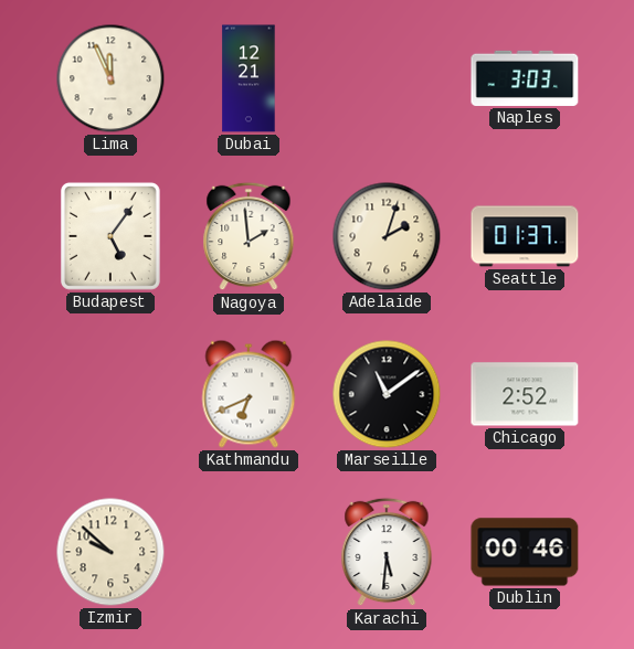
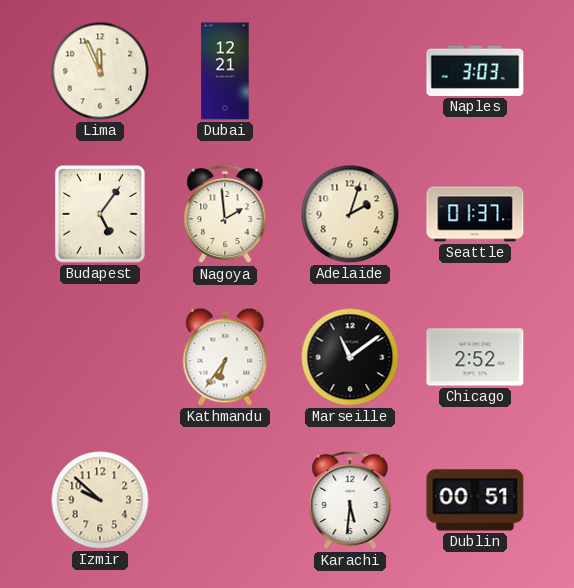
Kathmandu: 6:41 -> 6:36
Dublin: 00:46 -> 00:51
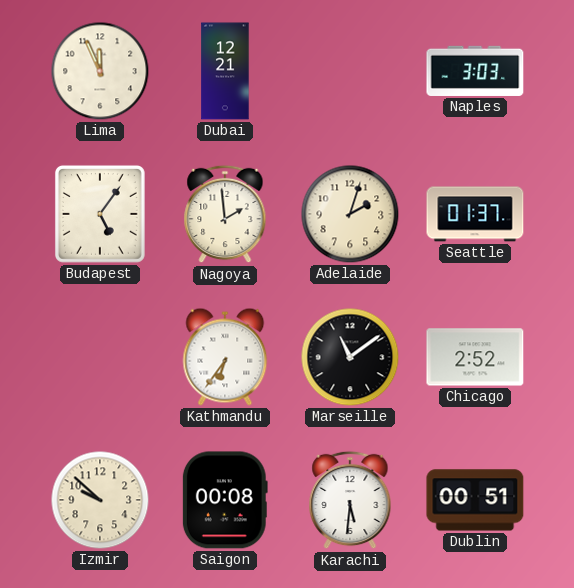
Saigon: none -> 00:08
